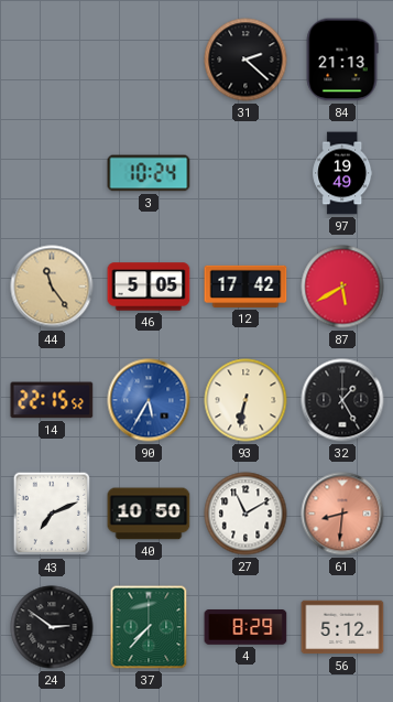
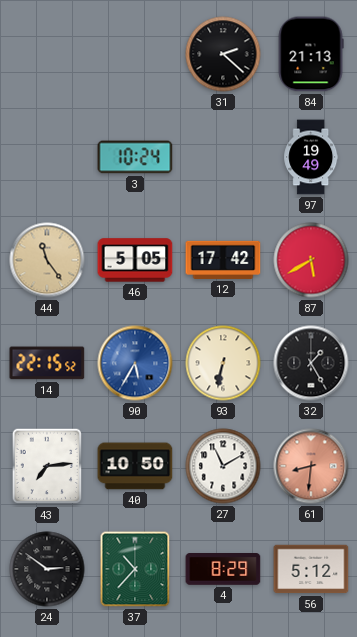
43: 7:11 -> 7:14
37: 7:37 -> 10:37
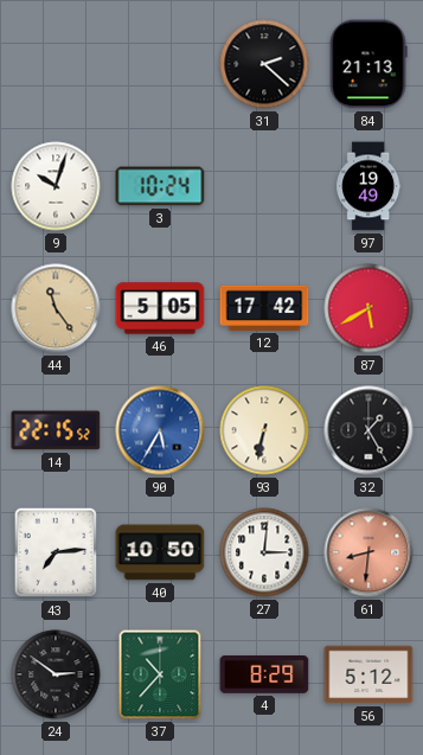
9: none -> 10:03
27: 11:10 -> 3:01
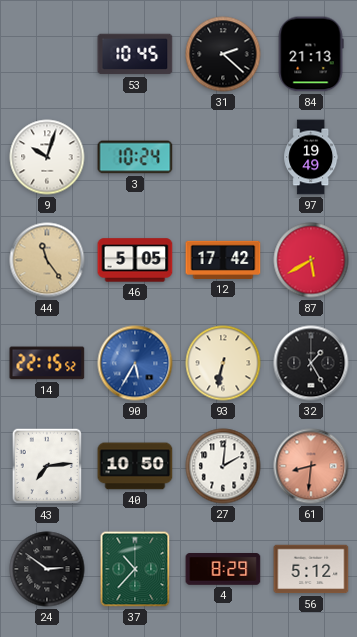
53: none -> 10:45
27: 3:01 -> 2:01
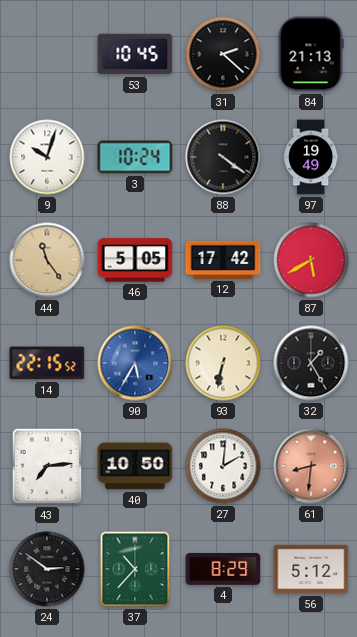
88: none -> 4:21
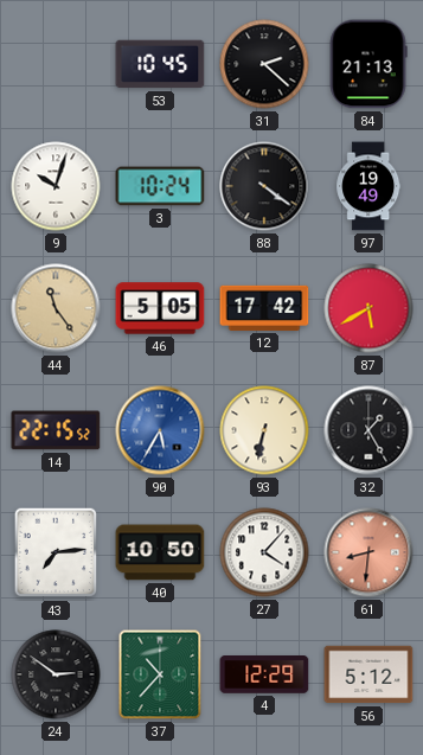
27: 2:01 -> 4:07
4: 8:29 -> 12:29
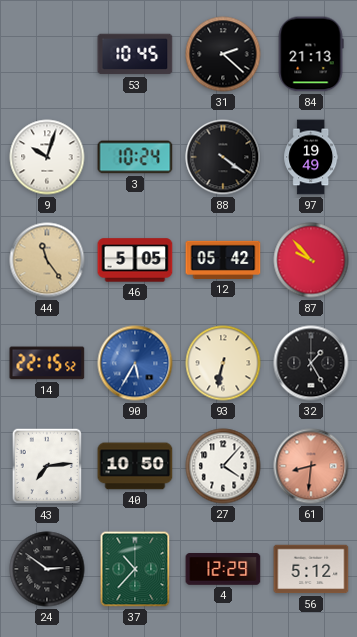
12: 17:42 -> 05:42
87: 5:40 -> 9:53
